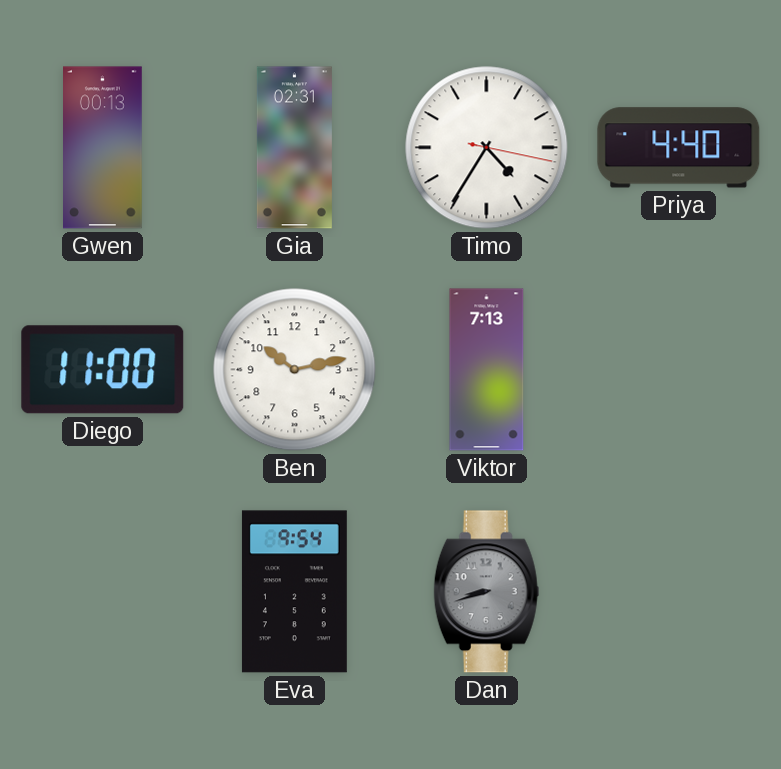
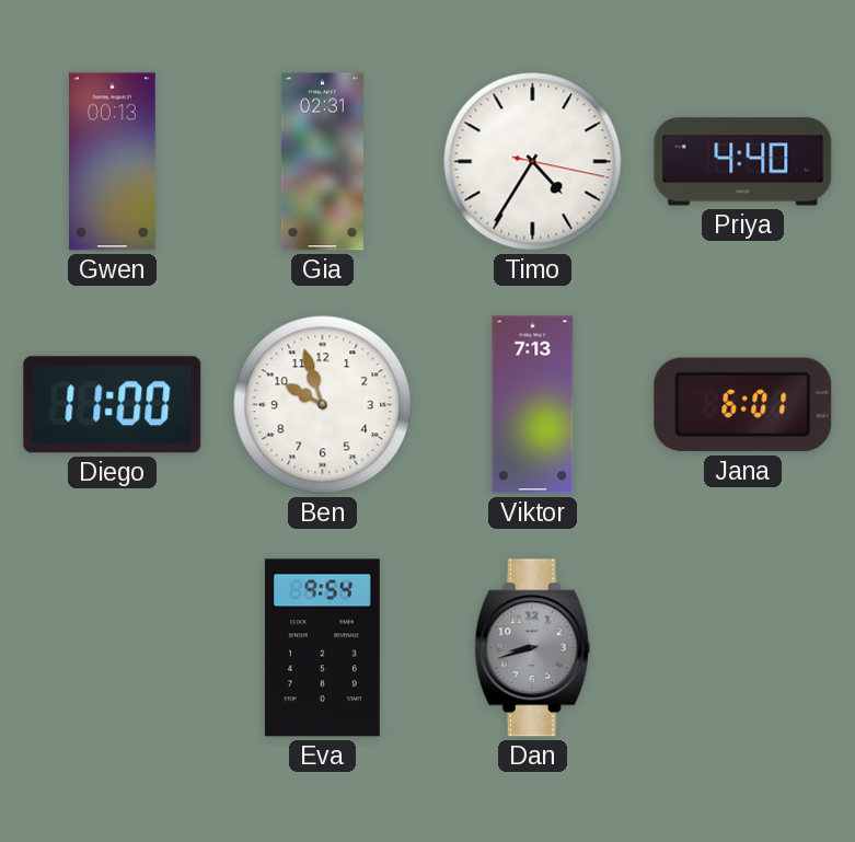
Ben: 10:13 -> 9:57
Jana: none -> 6:01
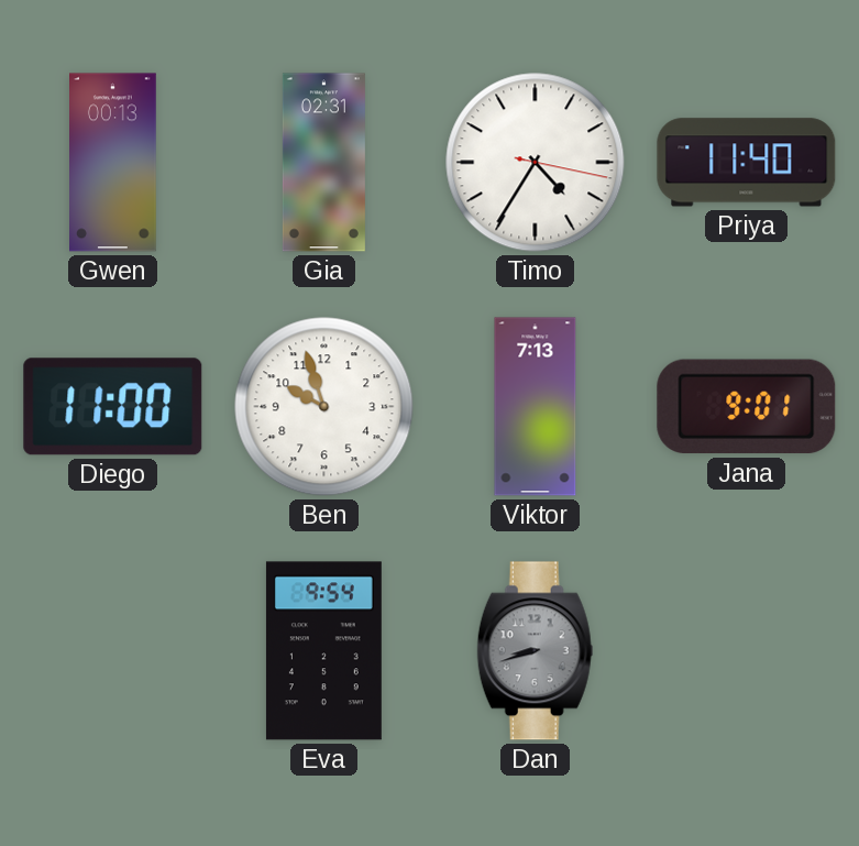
Priya: 4:40 -> 11:40
Jana: 6:01 -> 9:01
